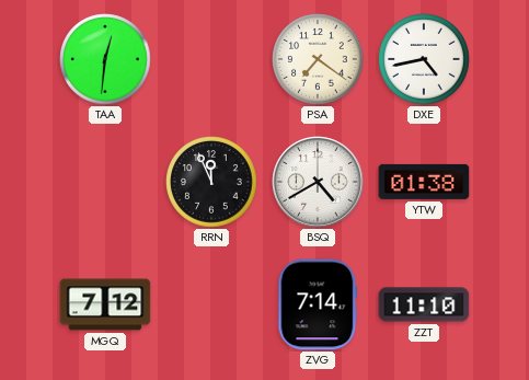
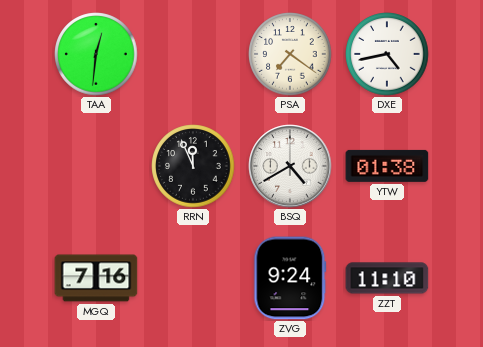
MGQ: 7:12 -> 7:16
ZVG: 7:14 -> 9:24
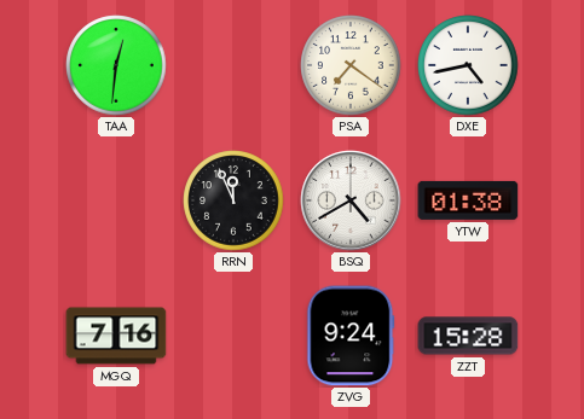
ZZT: 11:10 -> 15:28
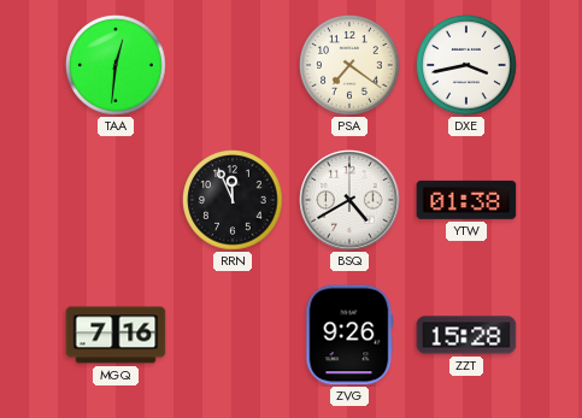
DXE: 4:43 -> 3:43
ZVG: 9:24 -> 9:26
